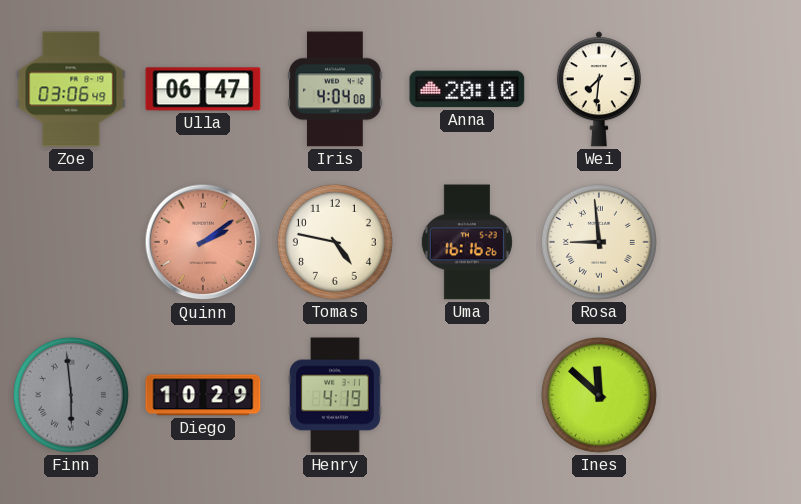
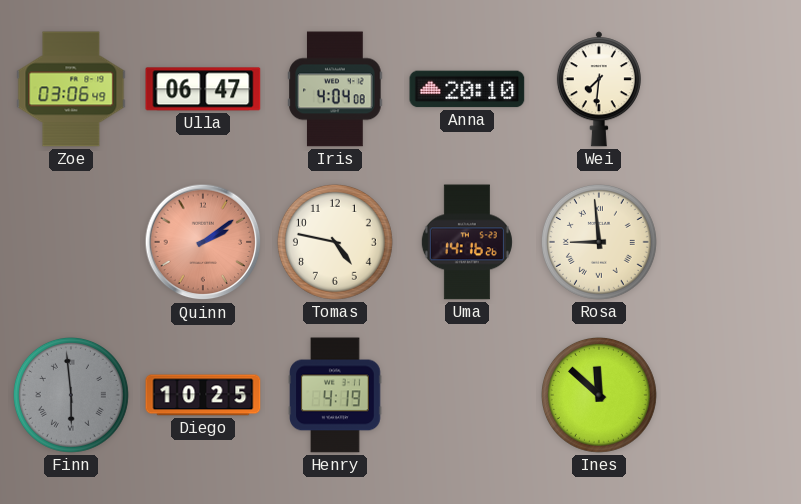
Uma: 16:16 -> 14:16
Diego: 10:29 -> 10:25
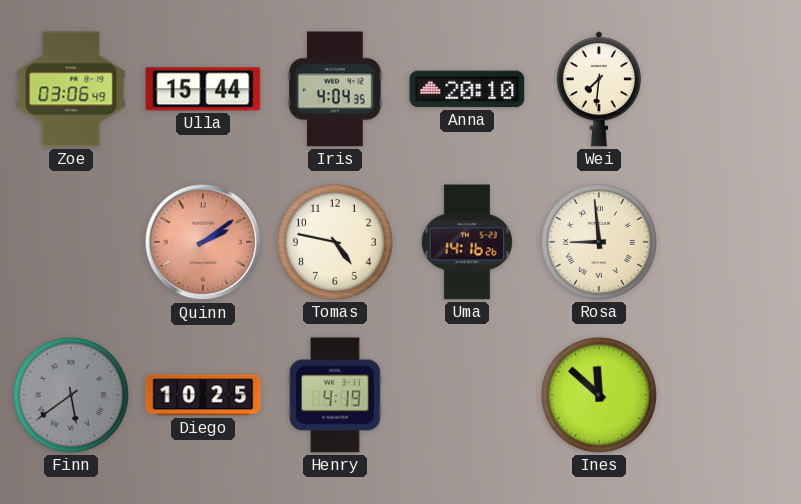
Ulla: 06:47 -> 15:44
Iris: 4:04:08 -> 4:04:35
Finn: 5:59 -> 5:39
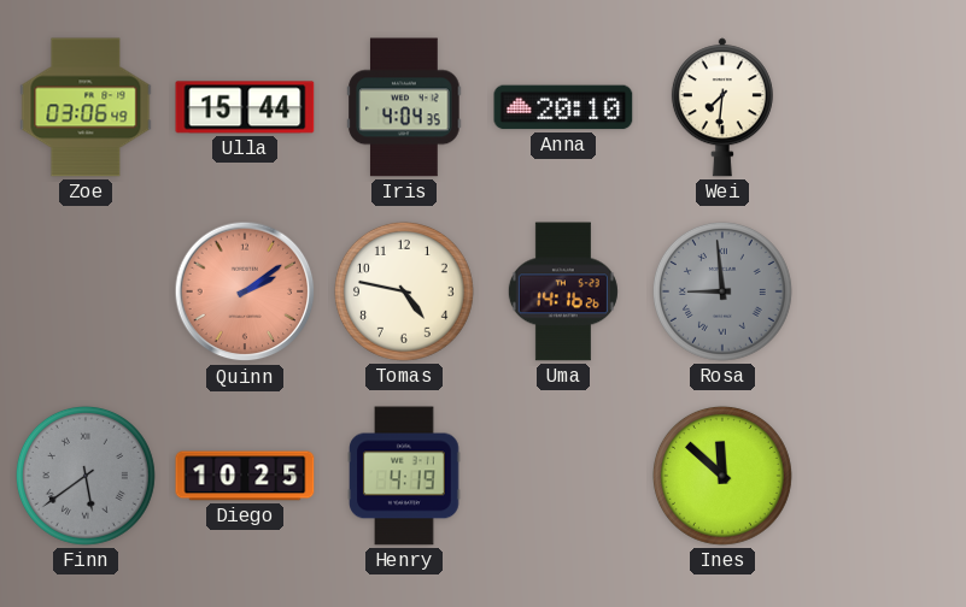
Rosa dial: cream -> grey
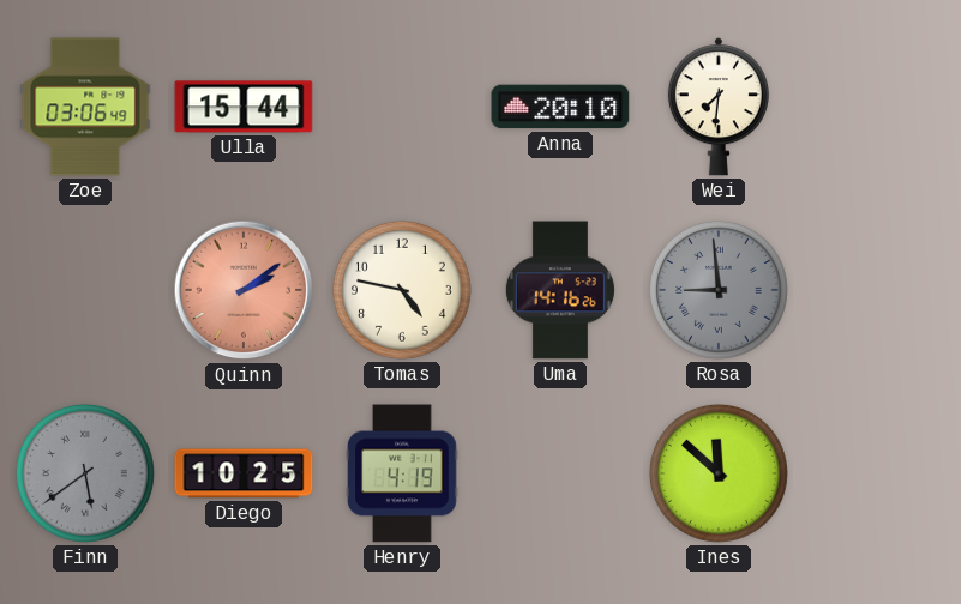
Iris: 4:04 -> none
